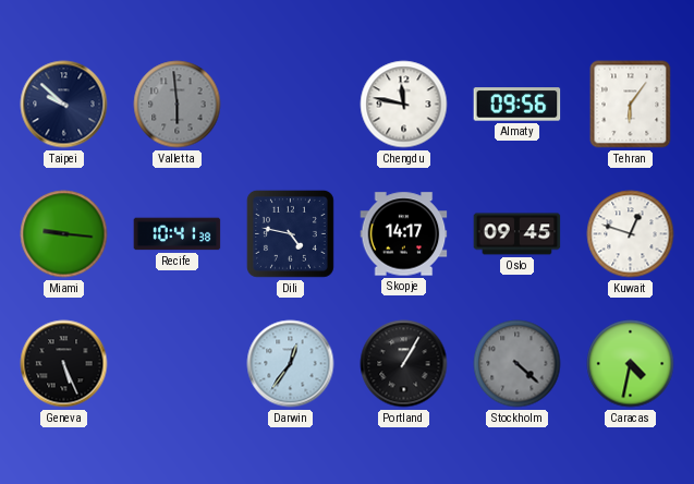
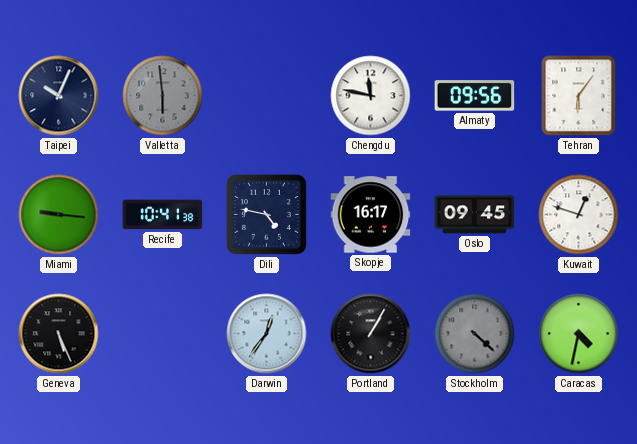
Taipei: 9:52 -> 10:04
Skopje: 14:17 -> 16:17
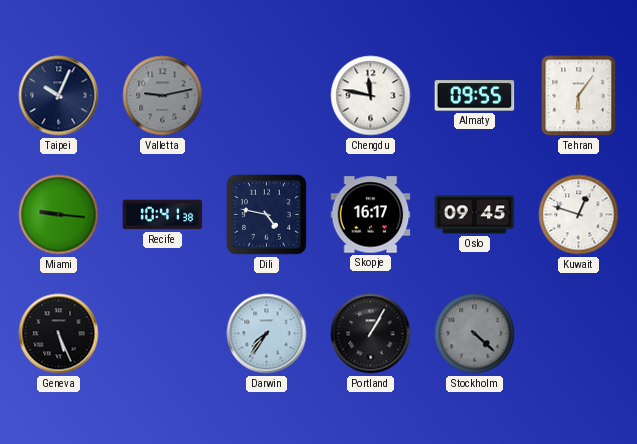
Valletta: 5:59 -> 9:13
Almaty: 09:56 -> 09:55
Darwin: 12:36 -> 7:36
Caracas: 4:32 -> none
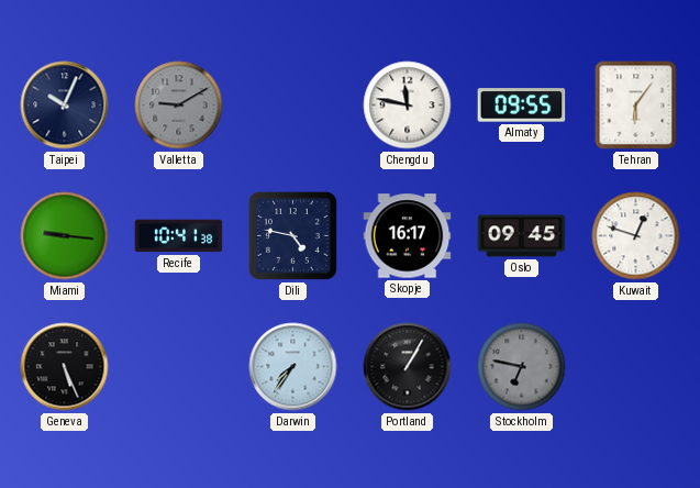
Valletta: 9:13 -> 9:10
Stockholm: 4:22 -> 6:47
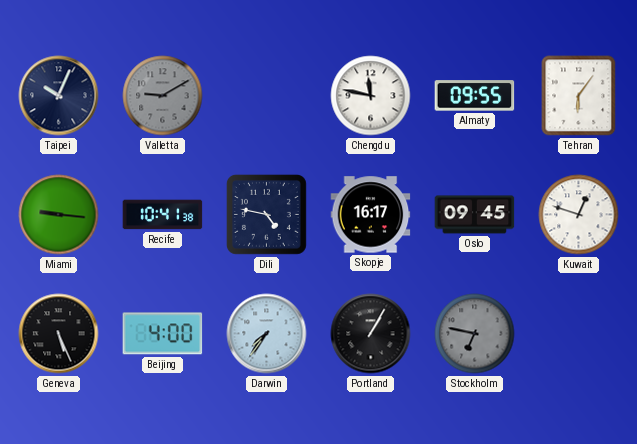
Beijing: none -> 4:00
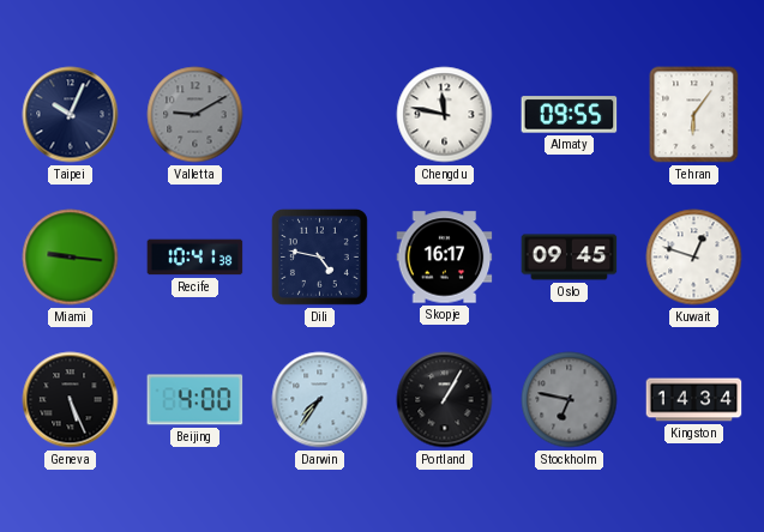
Kingston: none -> 14:34
